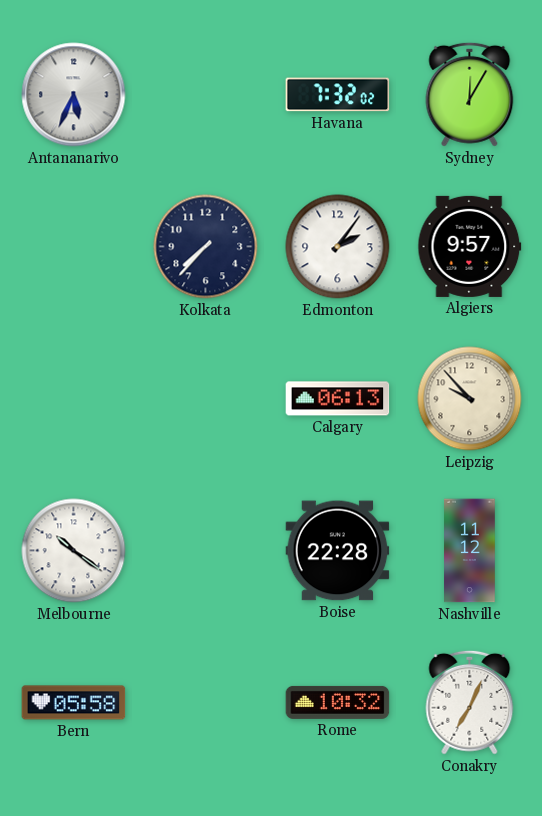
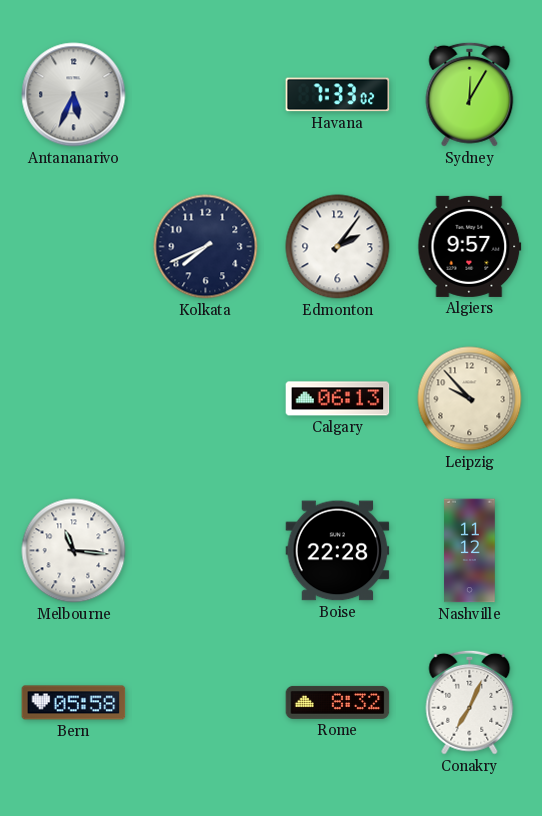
Havana: 7:32 -> 7:33
Kolkata: 7:37 -> 7:41
Melbourne: 10:21 -> 11:16
Rome: 10:32 -> 8:32
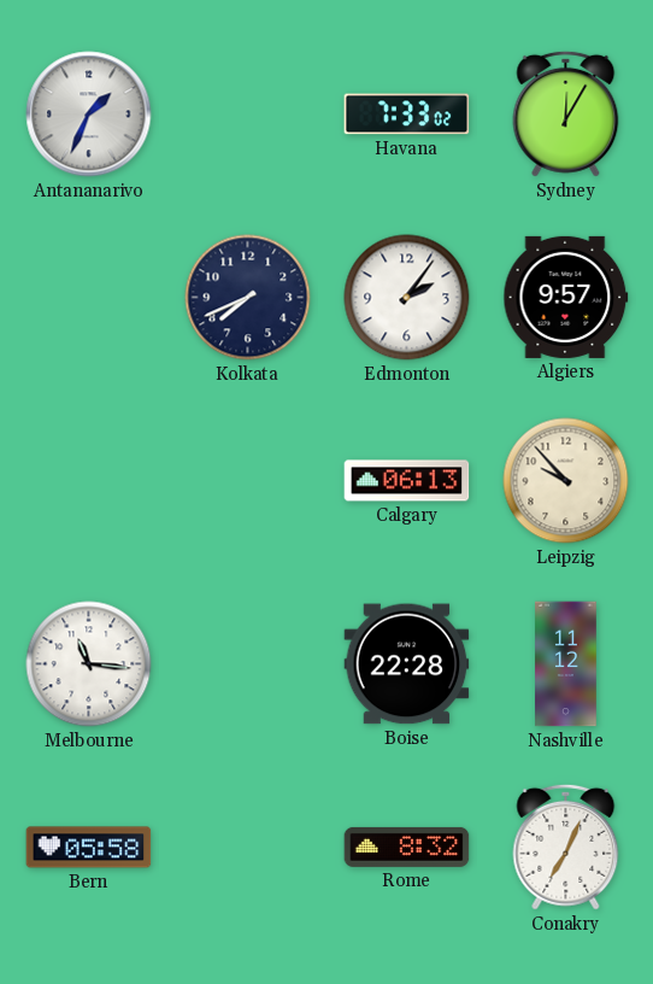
Antananarivo: 5:34 -> 1:34
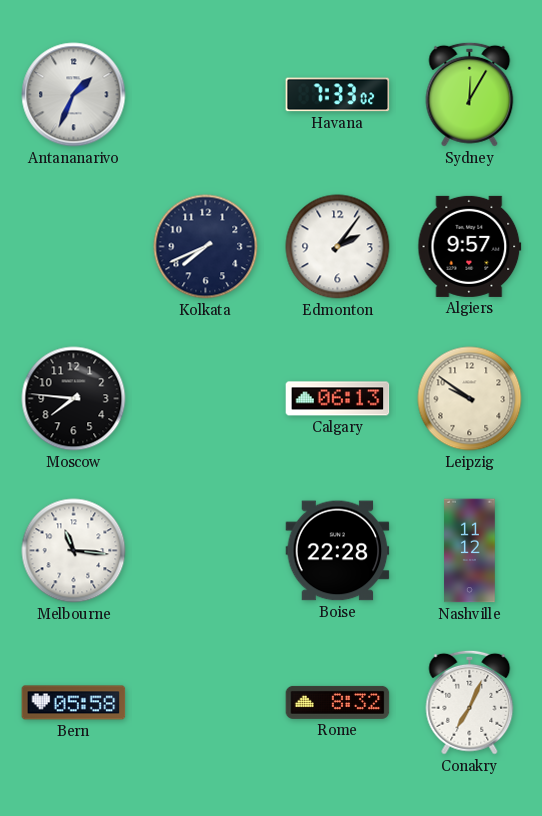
Moscow: none -> 7:46
Leipzig: 9:53 -> 9:51
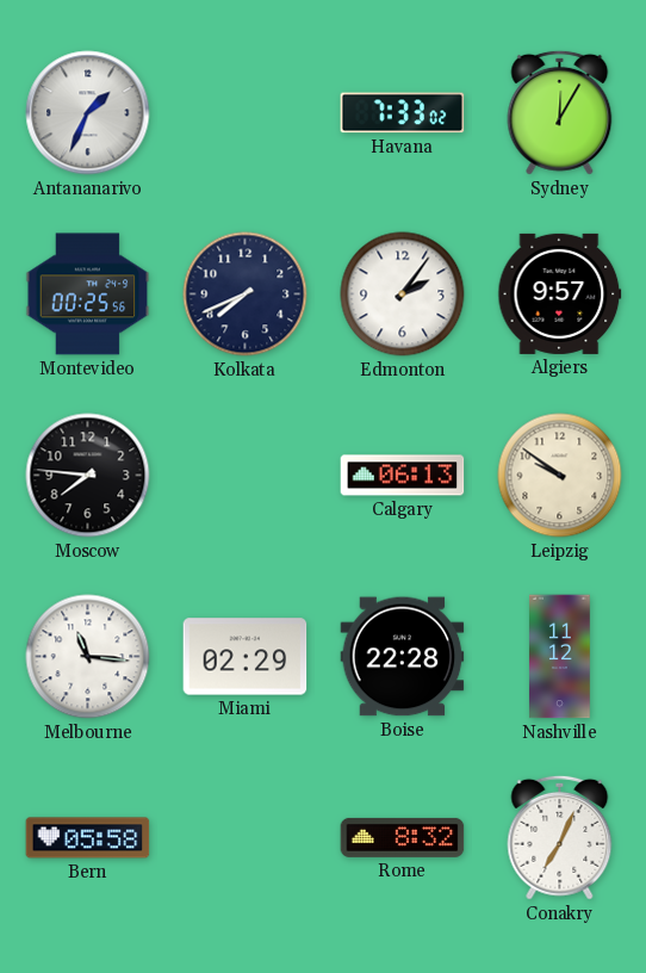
Montevideo: none -> 00:25
Miami: none -> 02:29
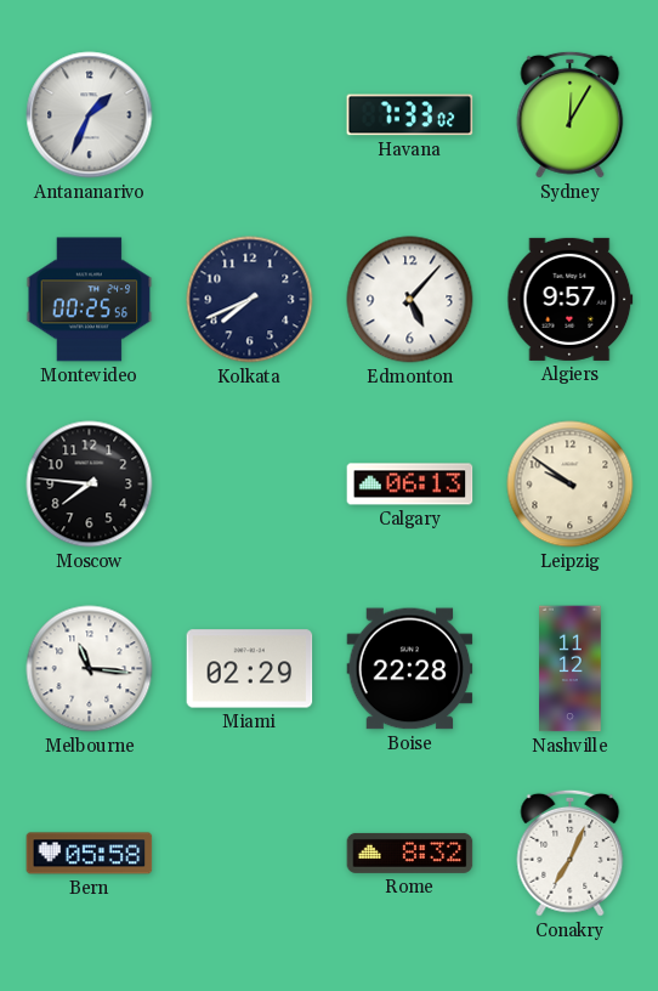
Edmonton: 2:06 -> 5:07
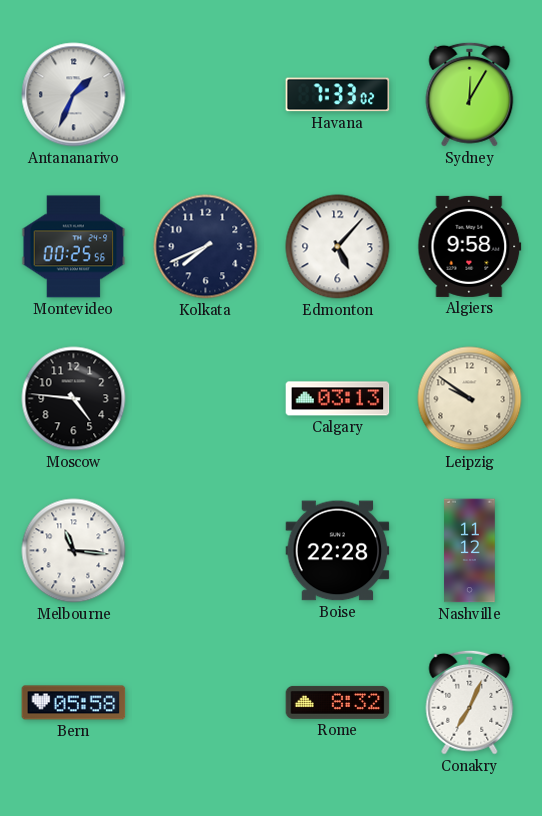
Algiers: 9:57 -> 9:58
Moscow: 7:46 -> 4:46
Calgary: 06:13 -> 03:13
Miami: 02:29 -> none
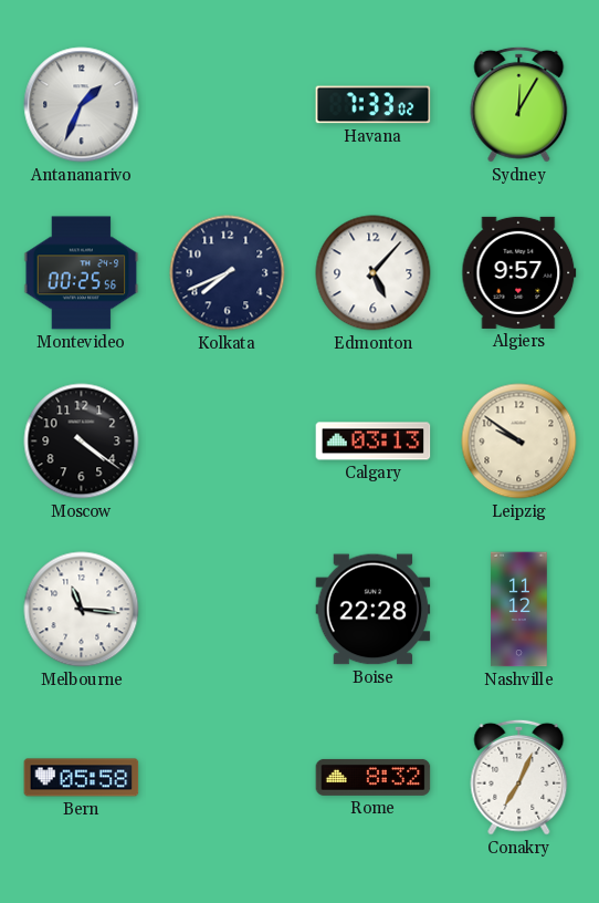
Algiers: 9:58 -> 9:57
Moscow: 4:46 -> 4:21
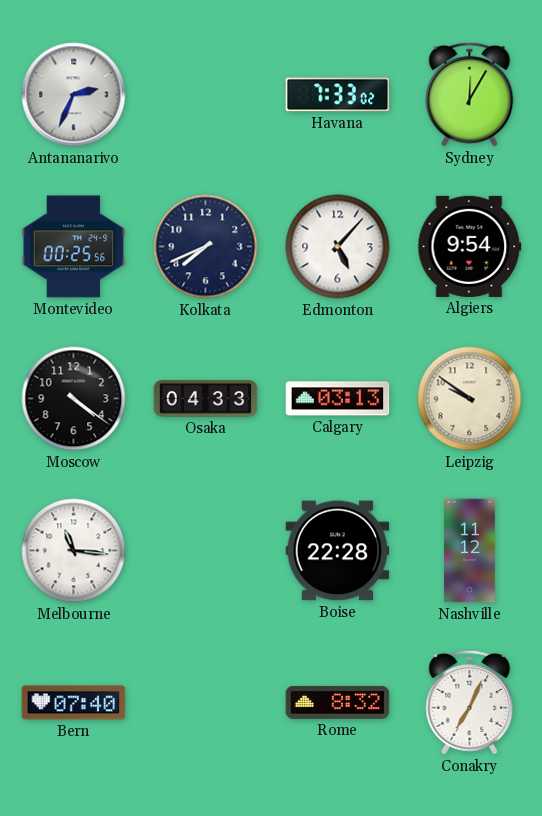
Antananarivo: 1:34 -> 2:34
Algiers: 9:57 -> 9:54
Osaka: none -> 04:33
Bern: 05:58 -> 07:40
